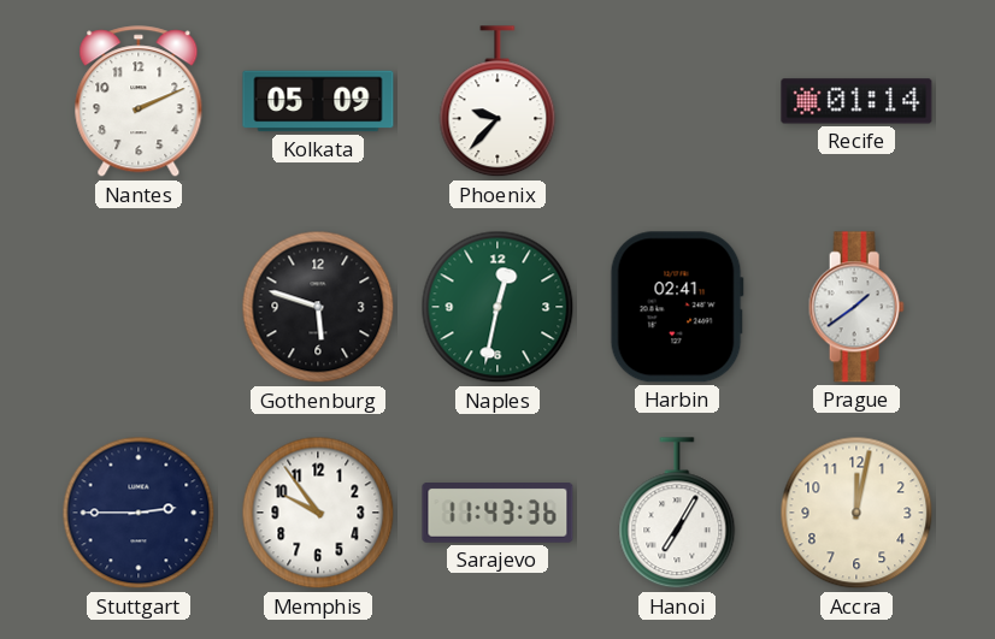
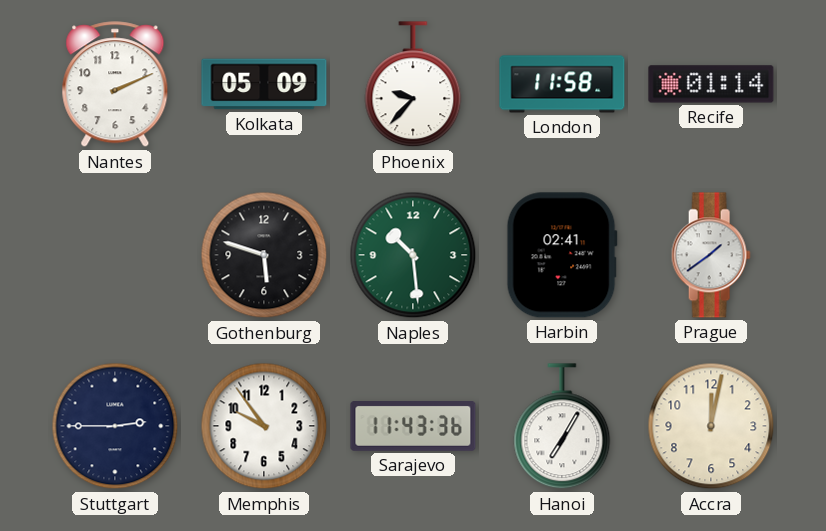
London: none -> 11:58
Naples: 12:32 -> 10:29
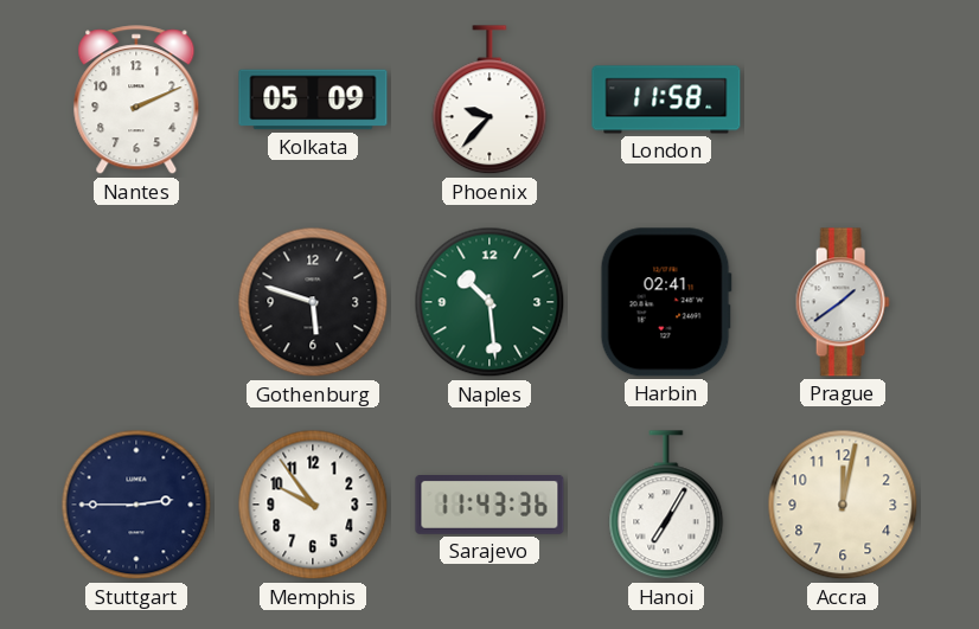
Recife: 01:14 -> none
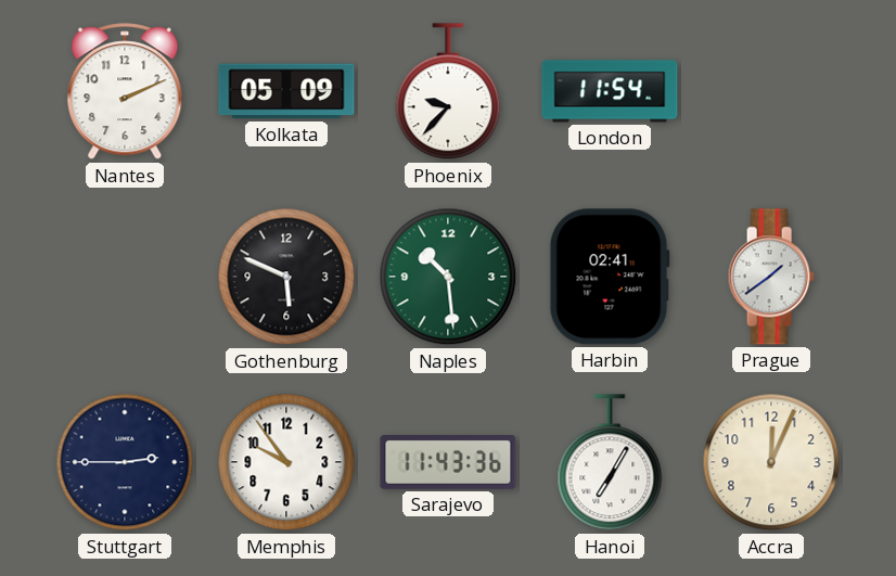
London: 11:58 -> 11:54
Gothenburg: 5:48 -> 5:49
Accra: 12:02 -> 12:04
